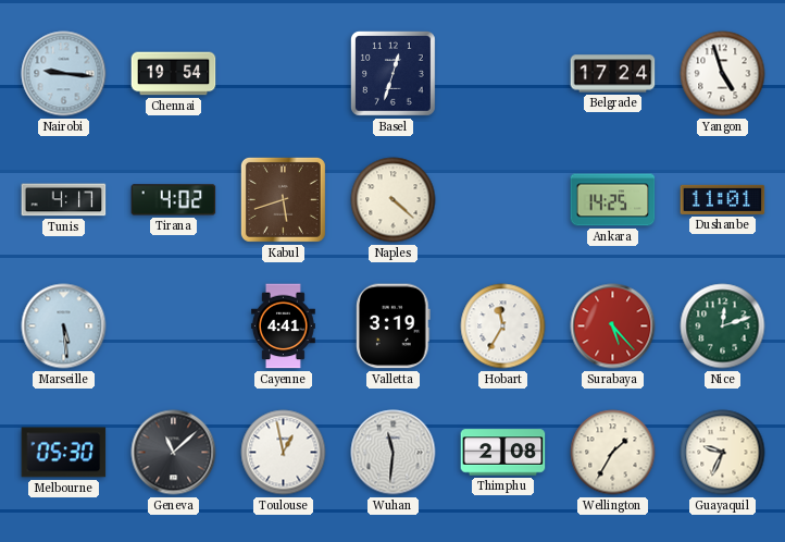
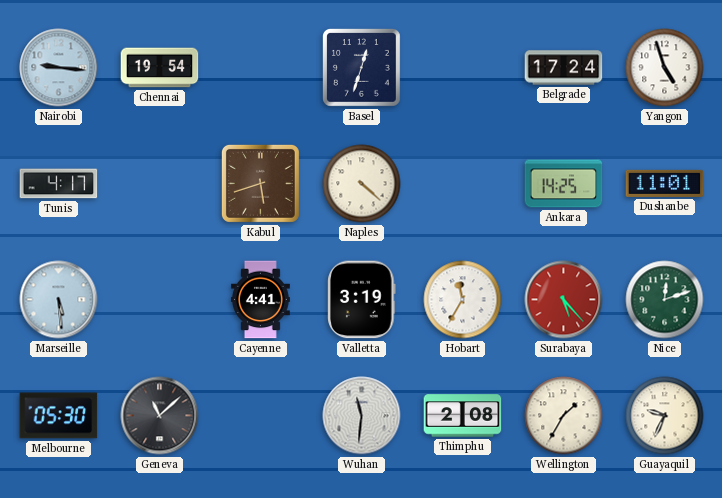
Tirana: 4:02 -> none
Toulouse: 12:58 -> none
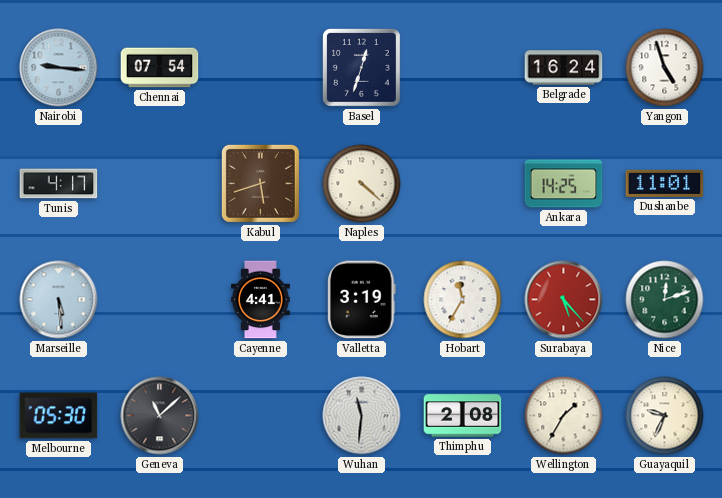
Chennai: 19:54 -> 07:54
Belgrade: 17:24 -> 16:24
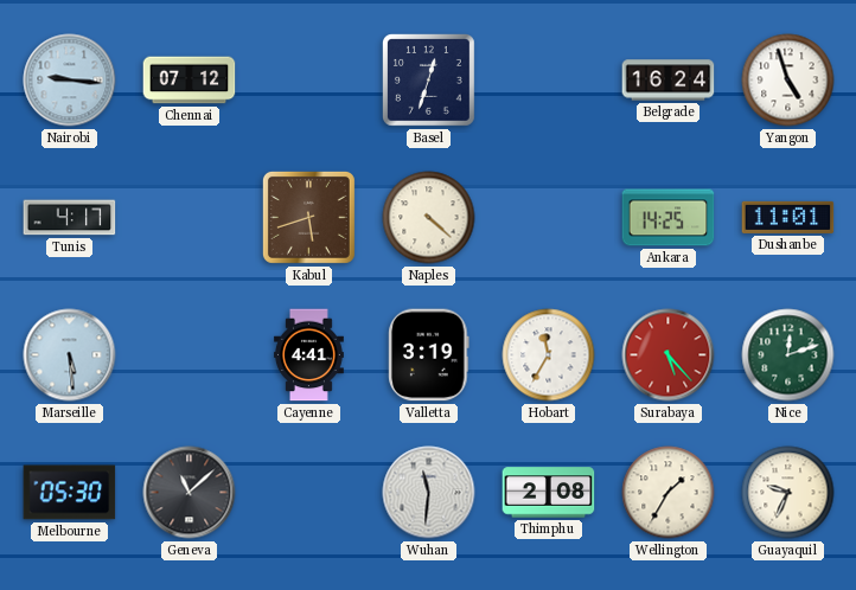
Chennai: 07:54 -> 07:12
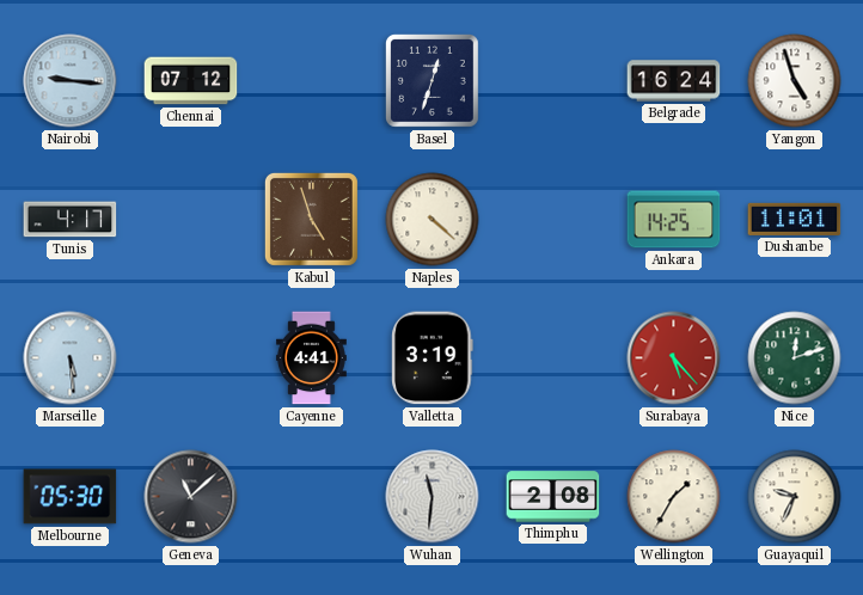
Kabul: 5:42 -> 4:57
Hobart: 11:35 -> none
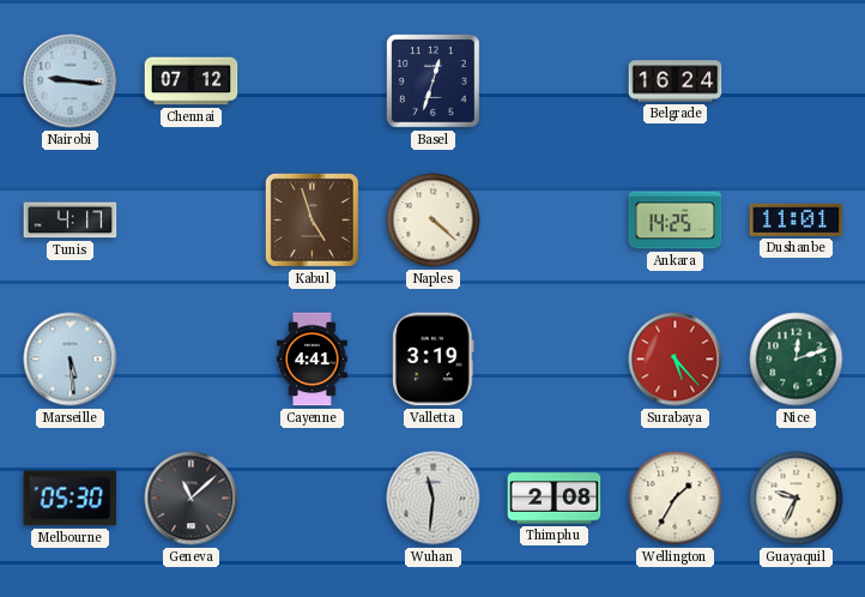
Yangon: 4:57 -> none
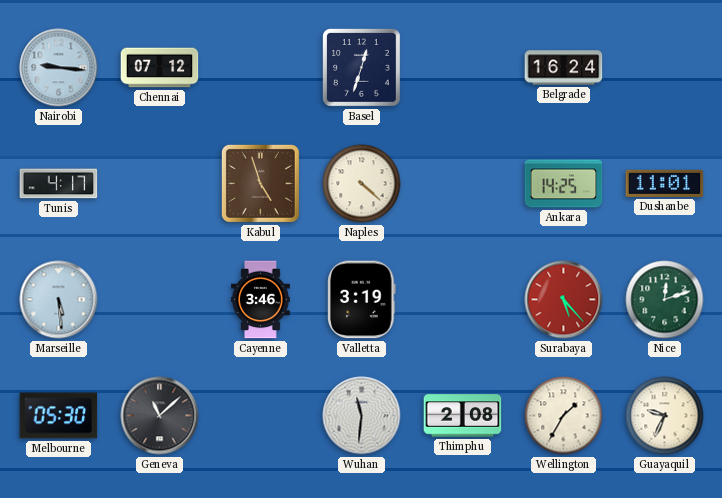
Cayenne: 4:41 -> 3:46
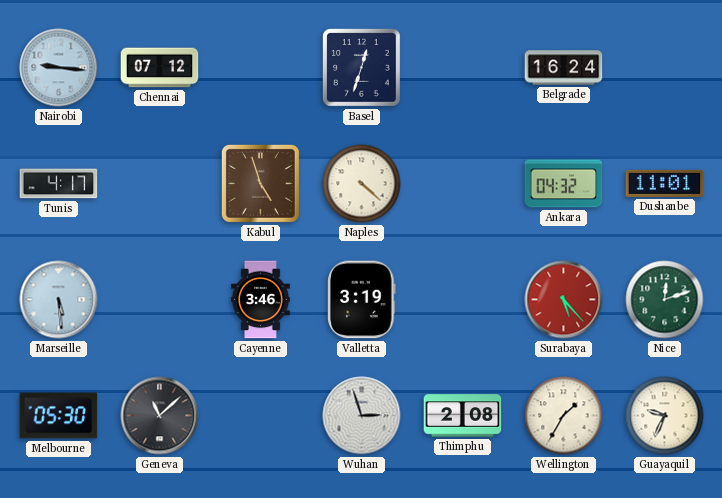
Ankara: 14:25 -> 04:32
Wuhan: 11:31 -> 2:57
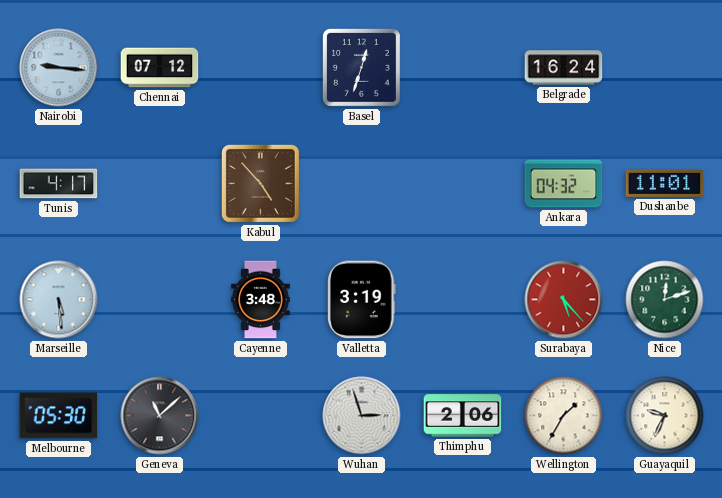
Kabul: 4:57 -> 4:53
Naples: 4:22 -> none
Cayenne: 3:46 -> 3:48
Thimphu: 2:08 -> 2:06
